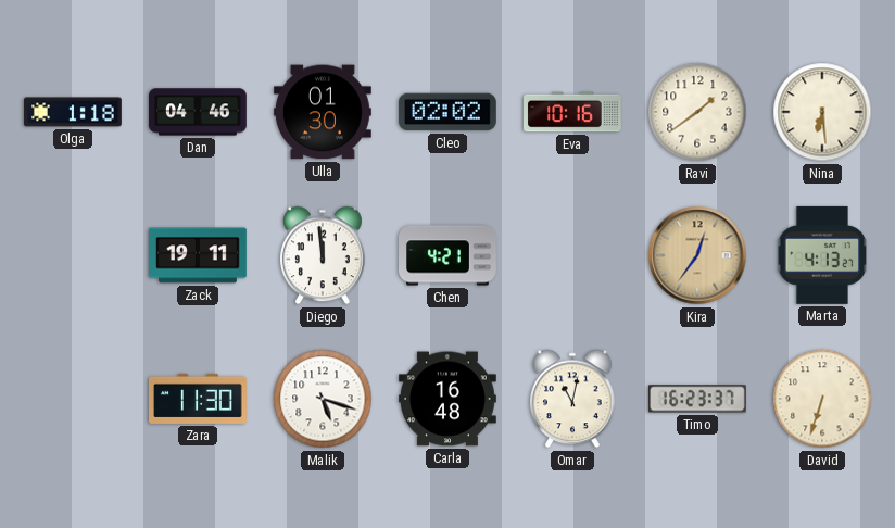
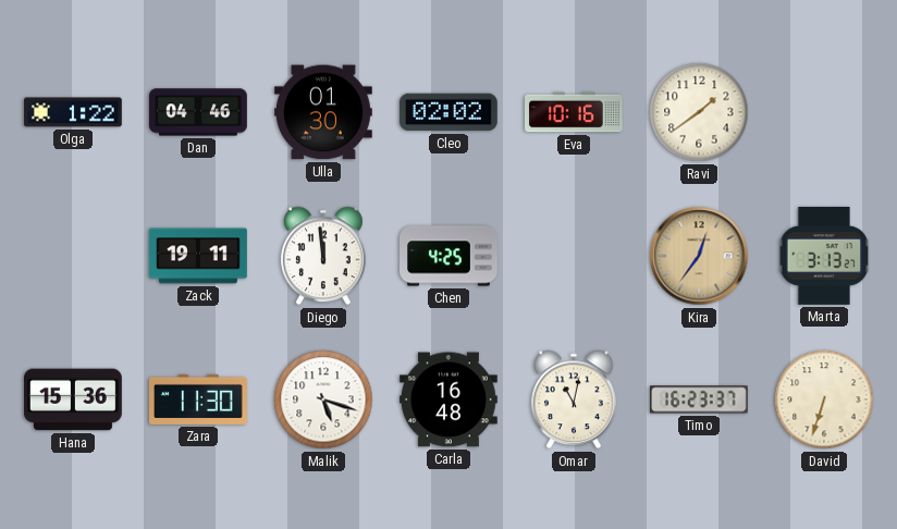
Olga: 1:18 -> 1:22
Nina: 6:29 -> none
Chen: 4:21 -> 4:25
Marta: 4:13 -> 3:13
Hana: none -> 15:36
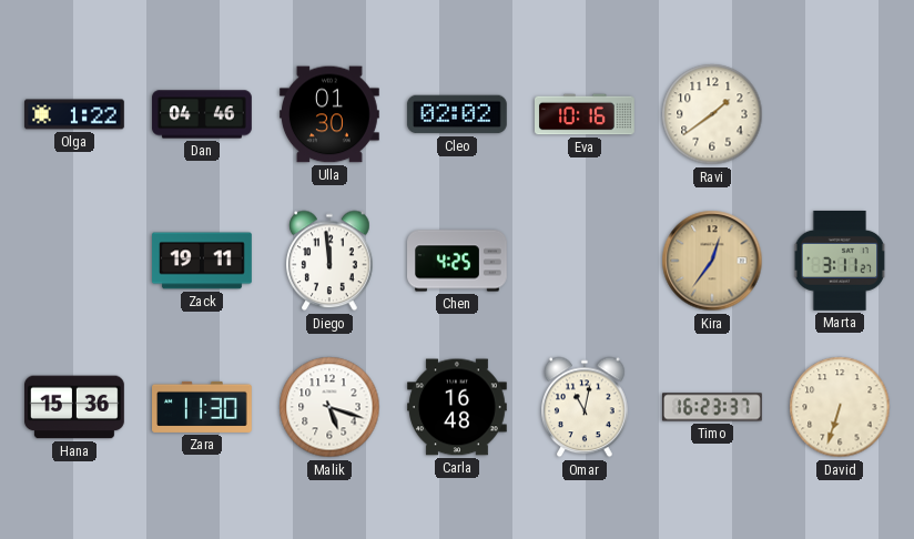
Marta: 3:13 -> 3:11
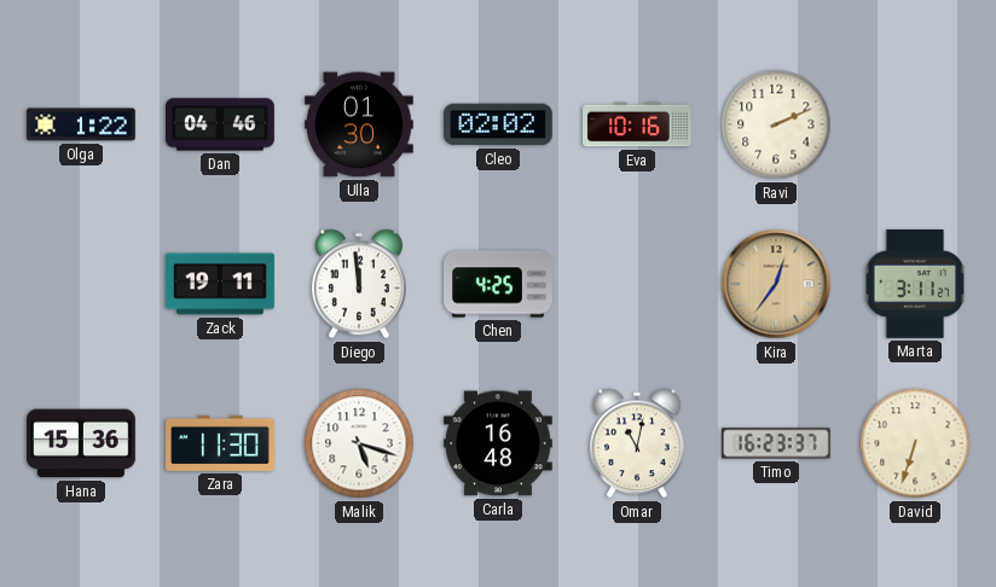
Ravi: 1:39 -> 2:11
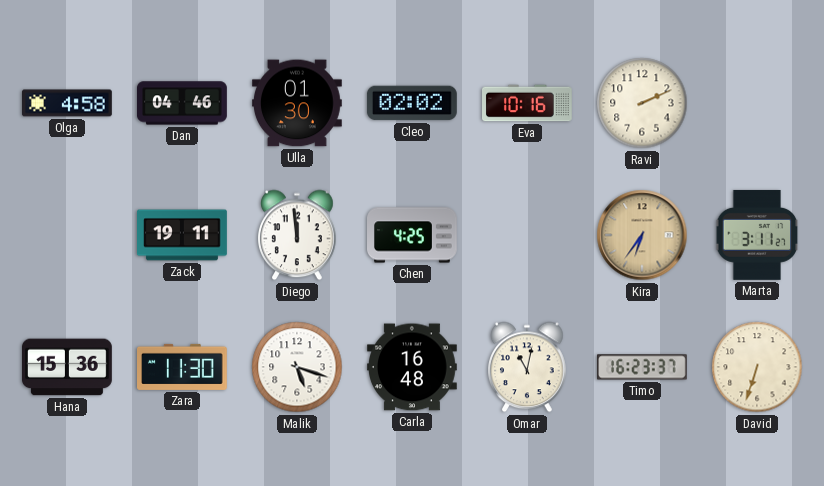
Olga: 1:22 -> 4:58
Kira: 12:36 -> 6:36
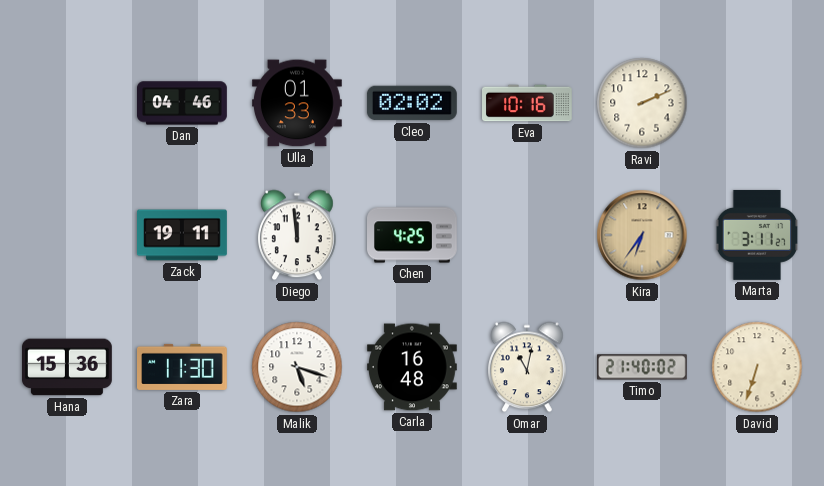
Olga: 4:58 -> none
Ulla: 01:30 -> 01:33
Timo: 16:23 -> 21:40
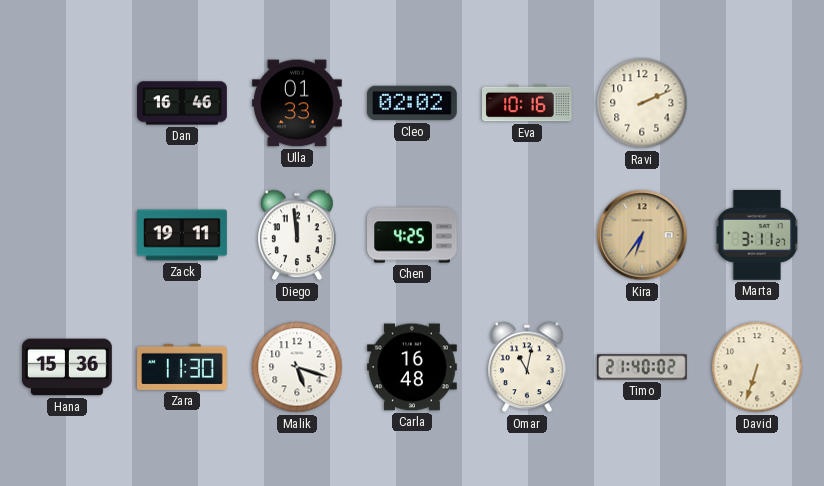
Dan: 04:46 -> 16:46
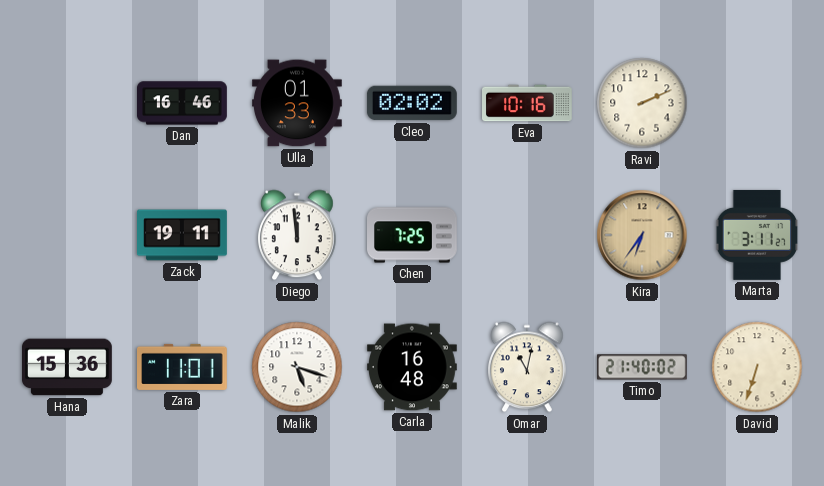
Chen: 4:25 -> 7:25
Zara: 11:30 -> 11:01
